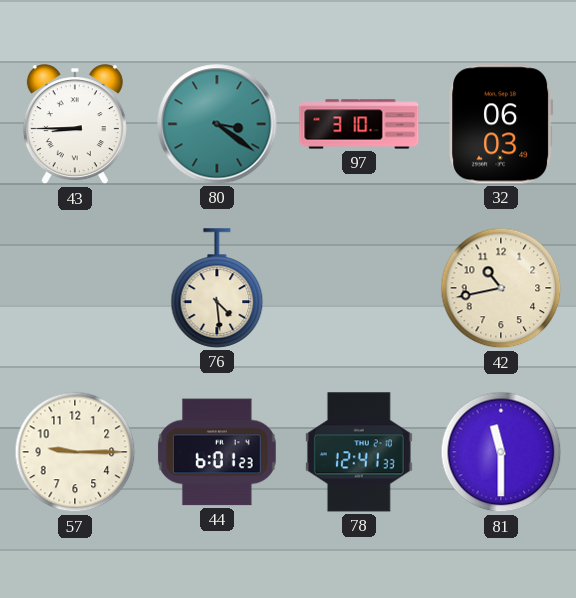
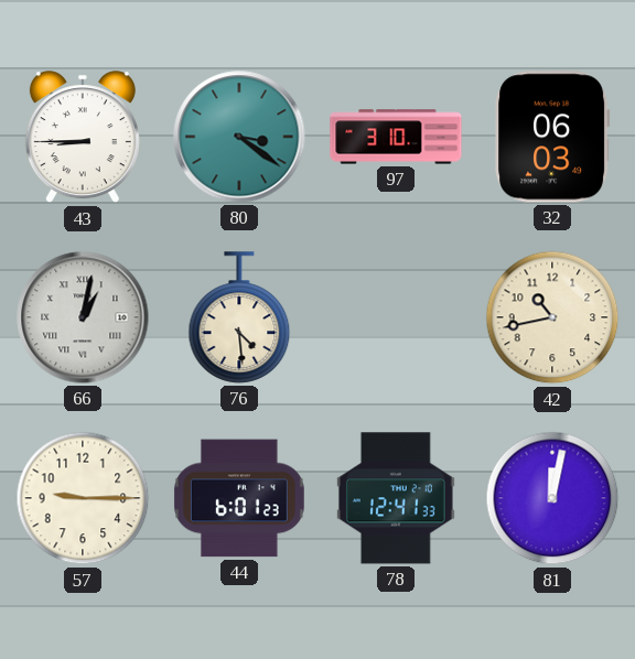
66: none -> 1:02
81: 11:30 -> 12:02
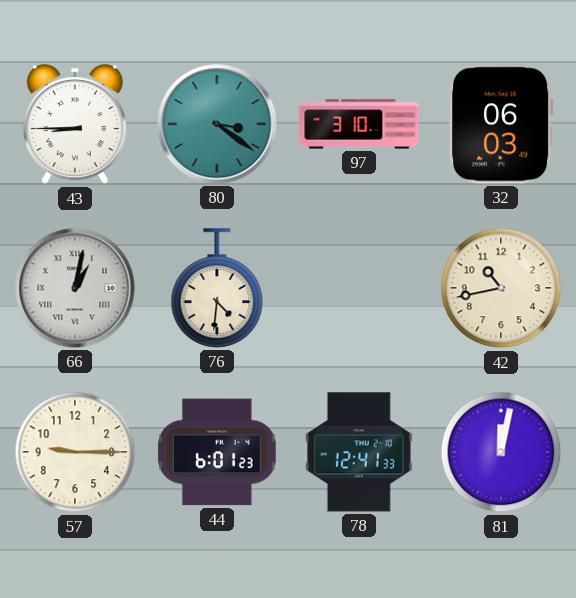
76: 4:29 -> 4:31
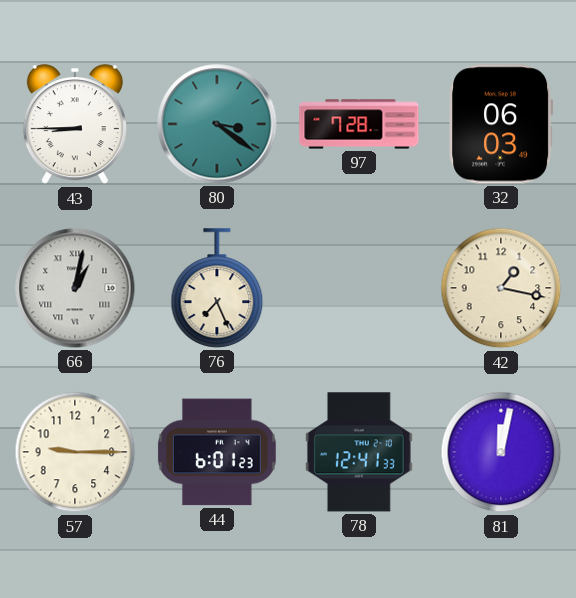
97: 3:10 -> 7:28
76: 4:31 -> 7:26
42: 10:43 -> 1:17
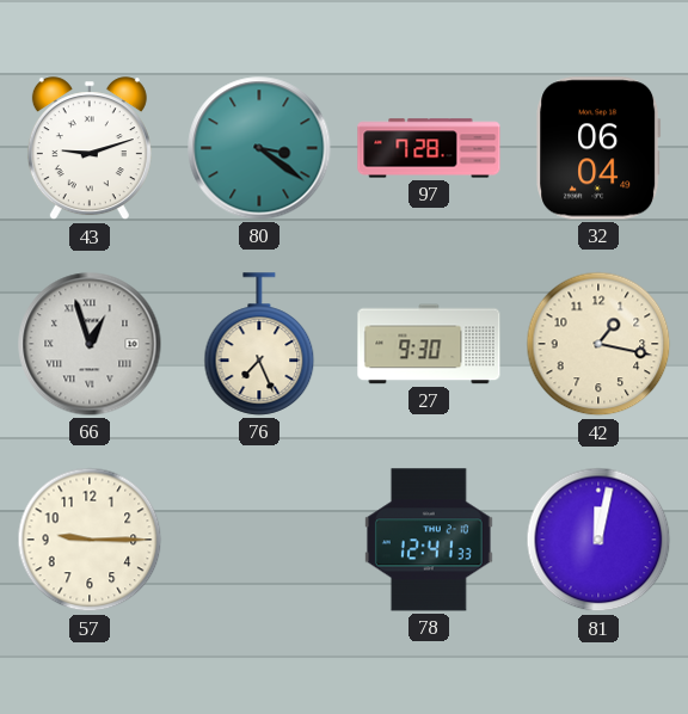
43: 8:45 -> 9:12
32: 06:03 -> 06:04
66: 1:02 -> 12:57
27: none -> 9:30
44: 6:01 -> none
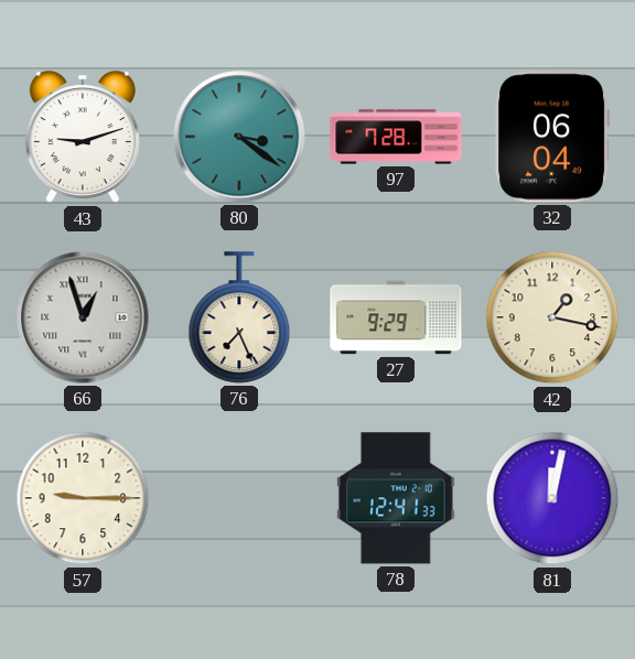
27: 9:30 -> 9:29
